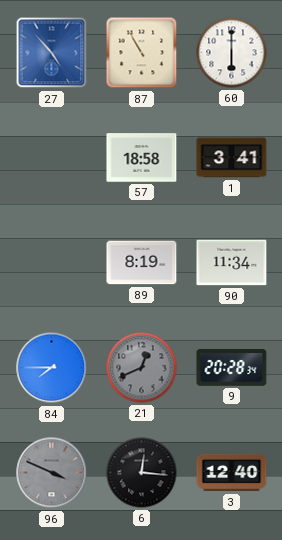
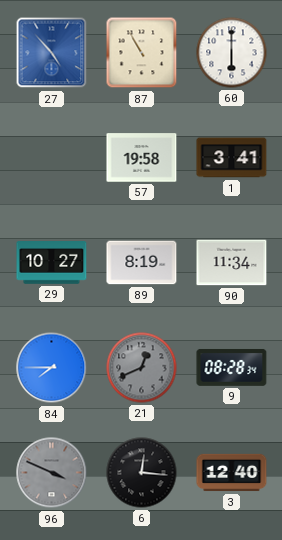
57: 18:58 -> 19:58
29: none -> 10:27
9: 20:28 -> 08:28
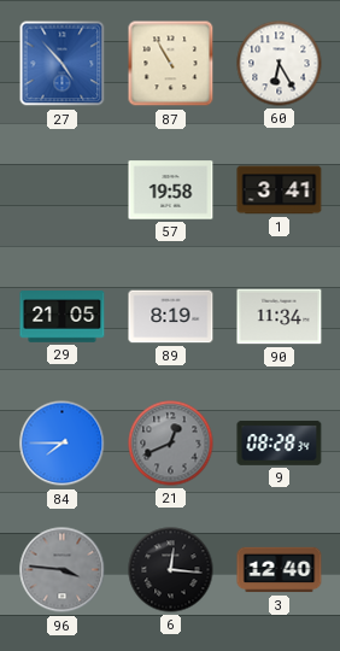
60: 6:00 -> 6:25
29: 10:27 -> 21:05
96: 3:49 -> 3:46
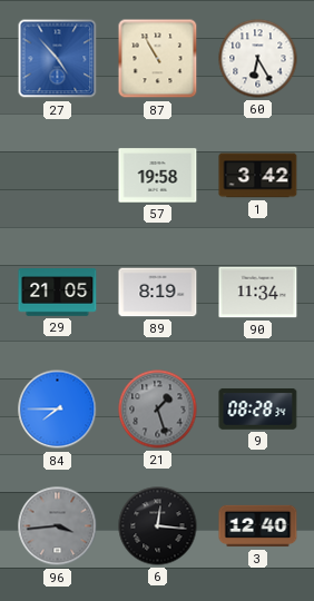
1: 3:41 -> 3:42
21: 12:41 -> 1:27
96: 3:46 -> 3:44
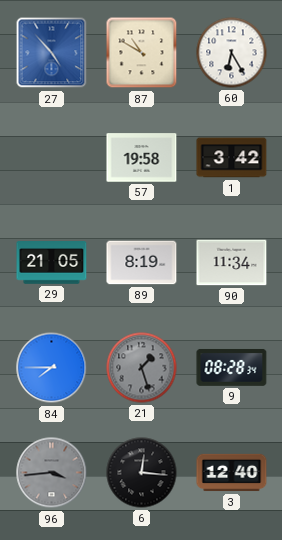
87: 10:55 -> 10:50
